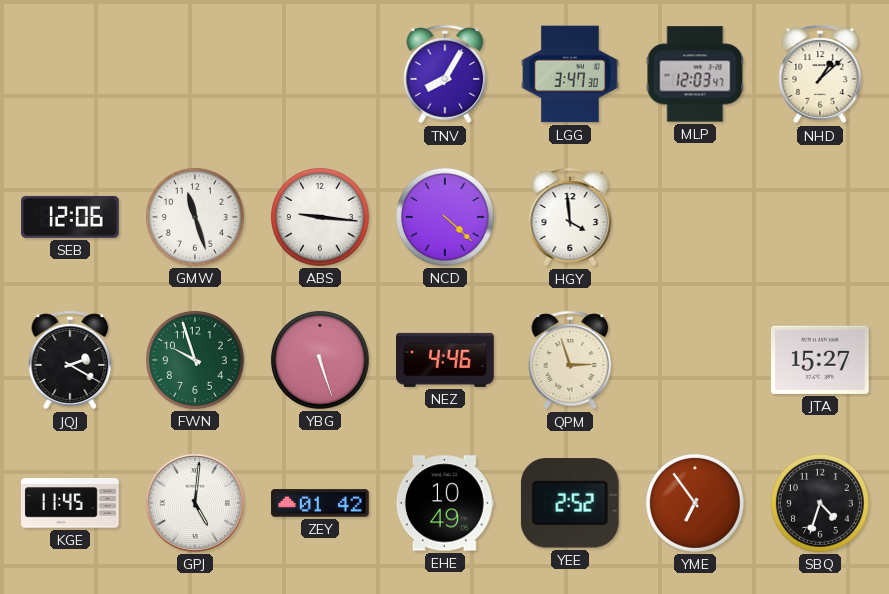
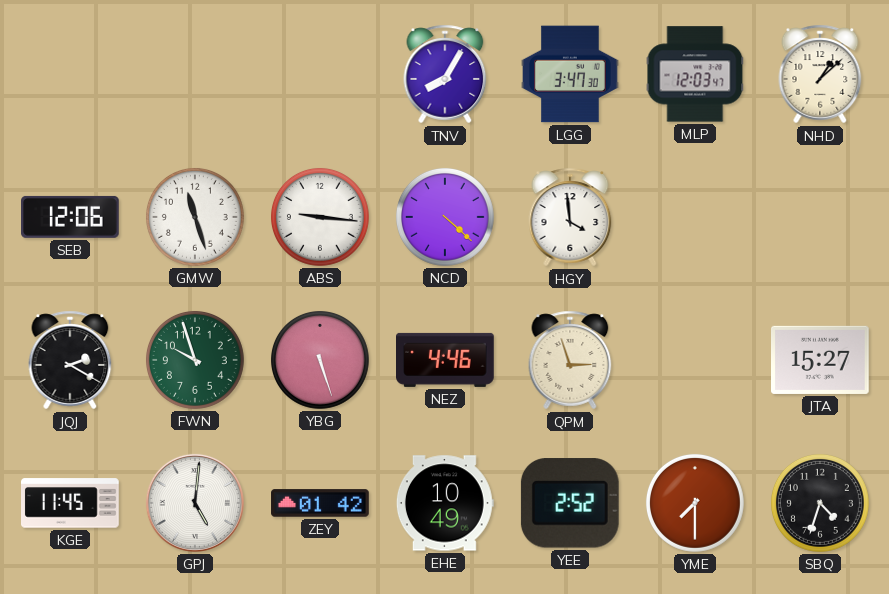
YME: 6:54 -> 7:30
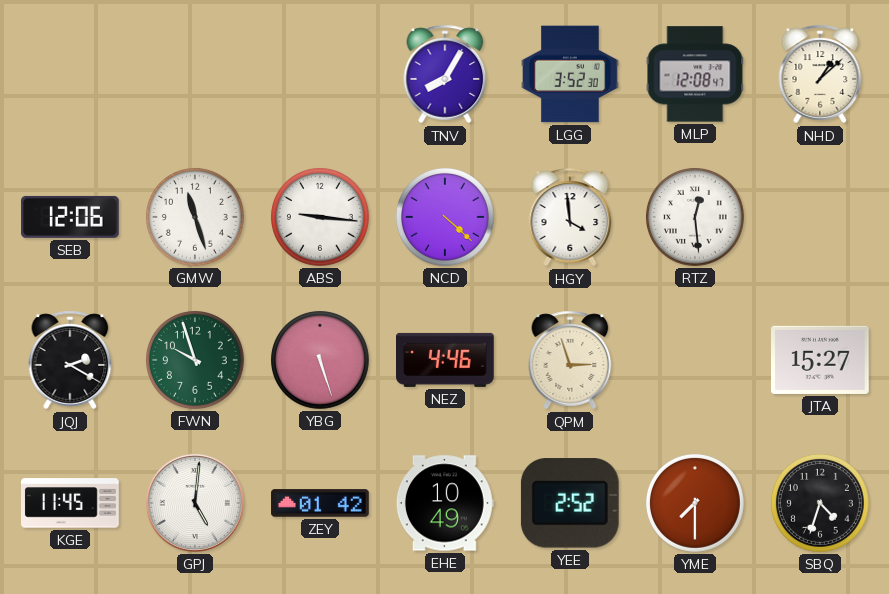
LGG: 3:47 -> 3:52
MLP: 12:03 -> 12:08
RTZ: none -> 12:29
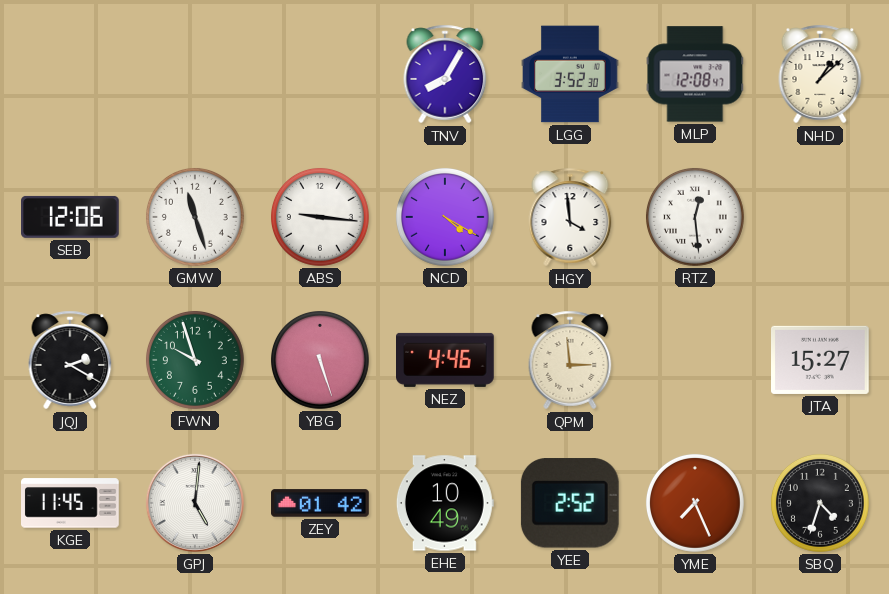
NCD: 4:22 -> 4:20
QPM: 2:57 -> 2:59
YME: 7:30 -> 7:26
